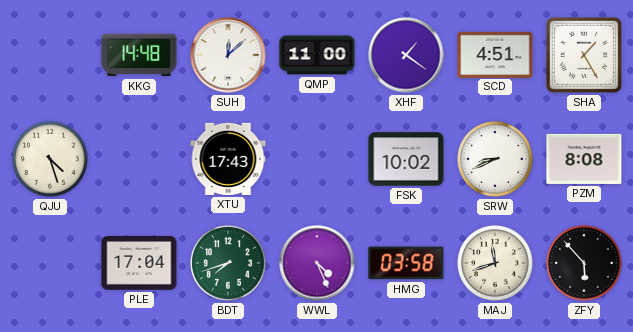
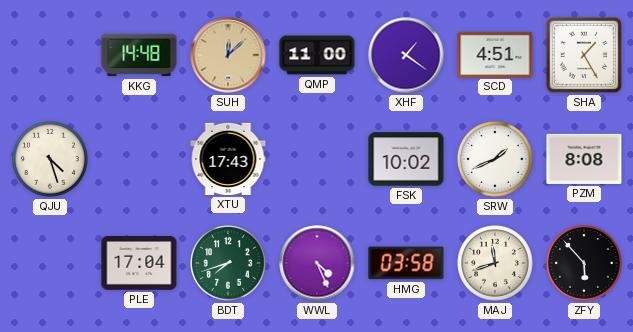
SUH dial: white -> champagne
SRW: 8:41 -> 1:41
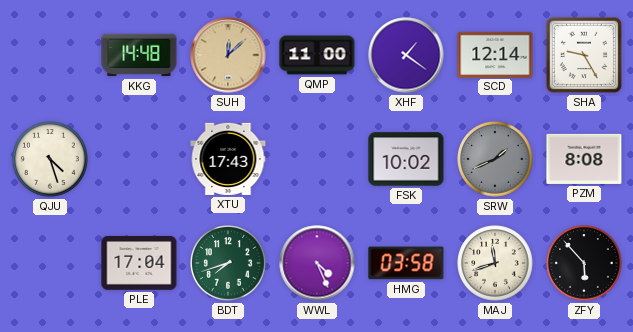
SCD: 4:51 -> 12:14
SHA: 1:25 -> 9:25
SRW dial: white -> grey
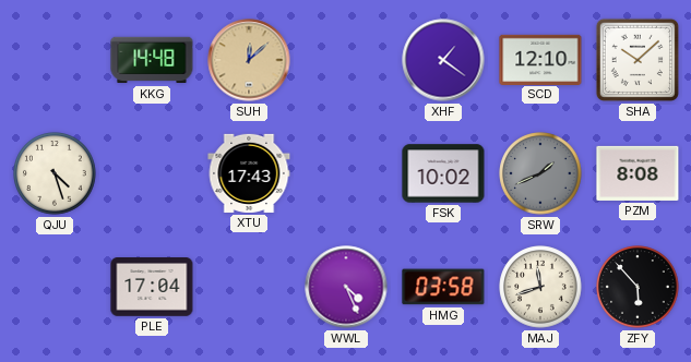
QMP: 11:00 -> none
SCD: 12:14 -> 12:10
SHA: 9:25 -> 10:08
BDT: 7:42 -> none
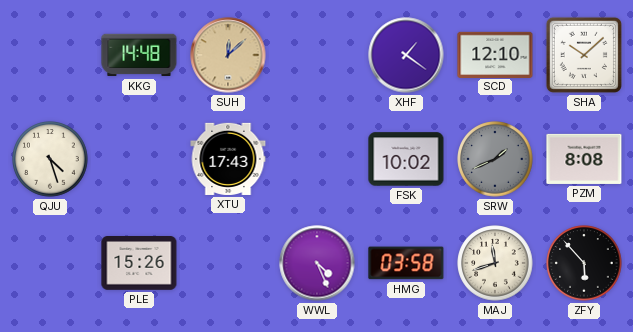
PLE: 17:04 -> 15:26
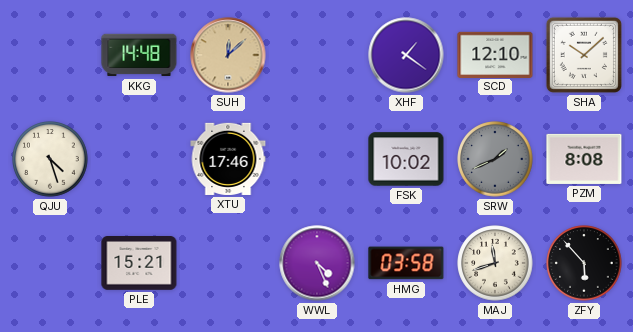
XTU: 17:43 -> 17:46
PLE: 15:26 -> 15:21
